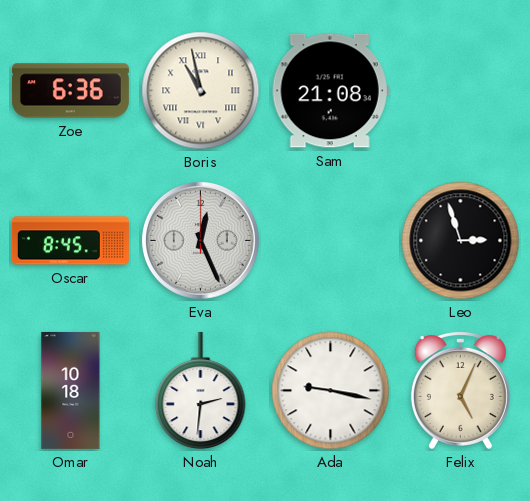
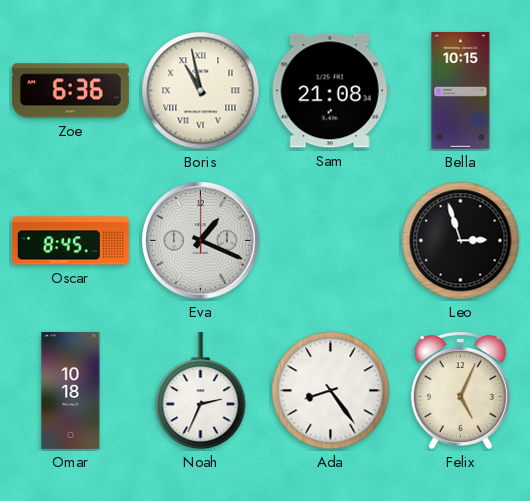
Bella: none -> 10:15
Eva: 12:26 -> 1:19
Noah: 2:31 -> 2:34
Ada: 9:17 -> 8:24
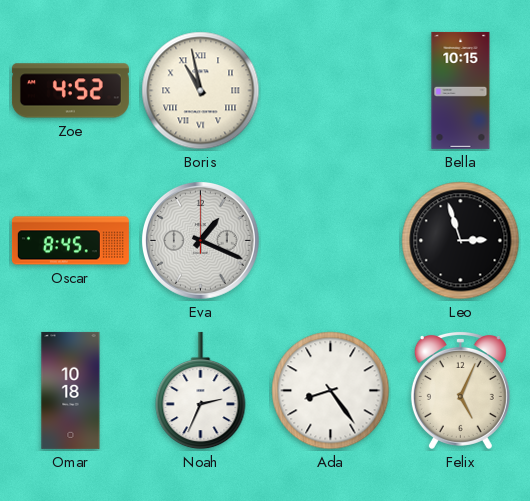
Zoe: 6:36 -> 4:52
Sam: 21:08 -> none
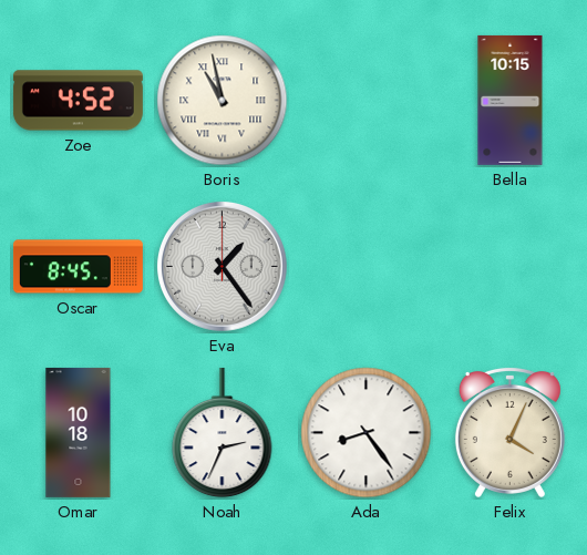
Eva: 1:19 -> 1:24
Leo: 2:57 -> none
Felix: 5:04 -> 4:04
